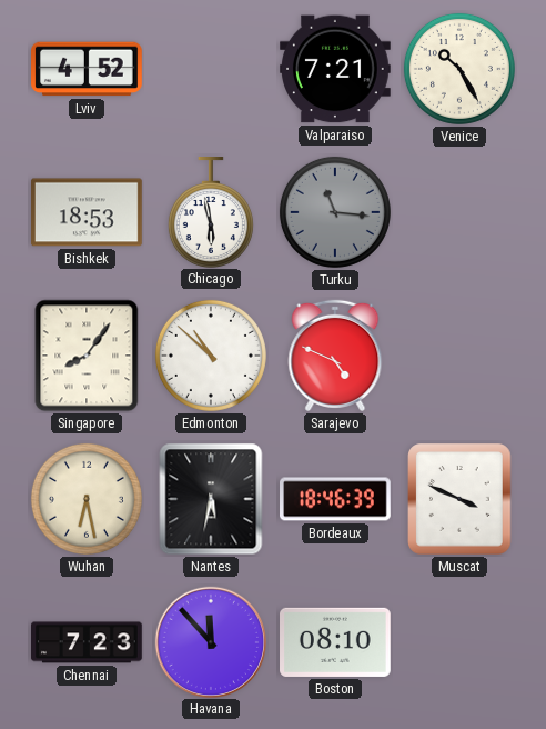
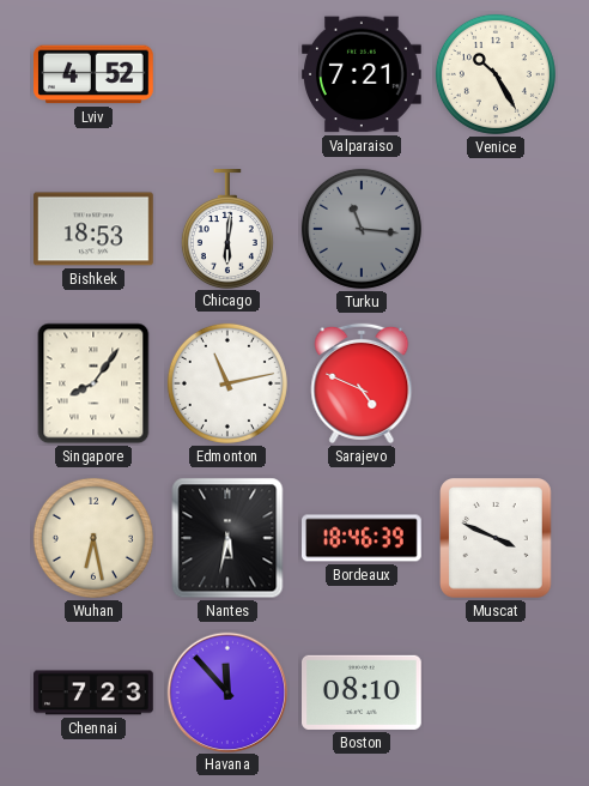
Chicago: 5:58 -> 6:01
Edmonton: 10:52 -> 11:13
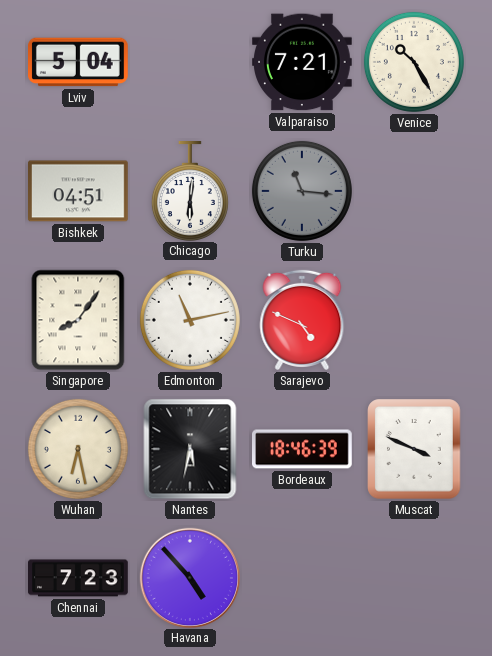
Lviv: 4:52 -> 5:04
Bishkek: 18:53 -> 04:51
Havana: 11:53 -> 4:53
Boston: 08:10 -> none
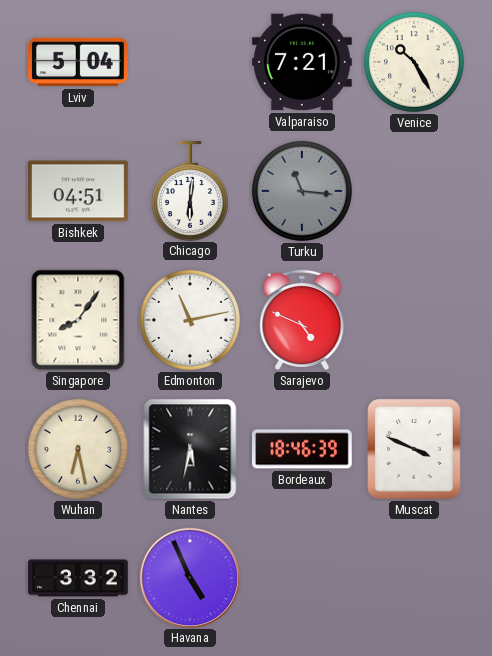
Chennai: 7:23 -> 3:32
Havana: 4:53 -> 4:56
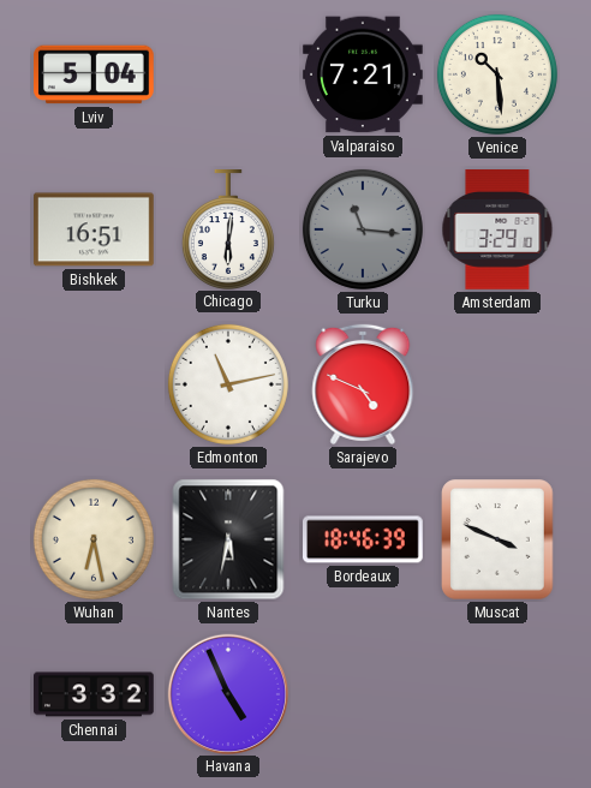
Venice: 10:25 -> 10:29
Bishkek: 04:51 -> 16:51
Amsterdam: none -> 3:29
Singapore: 8:06 -> none
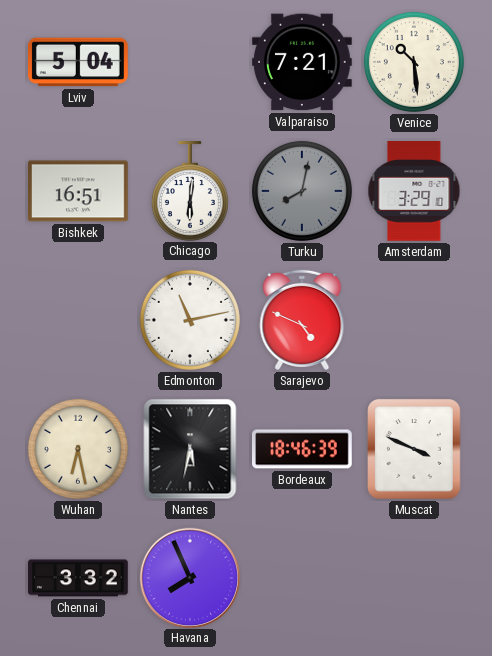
Turku: 11:16 -> 8:02
Havana: 4:56 -> 7:56
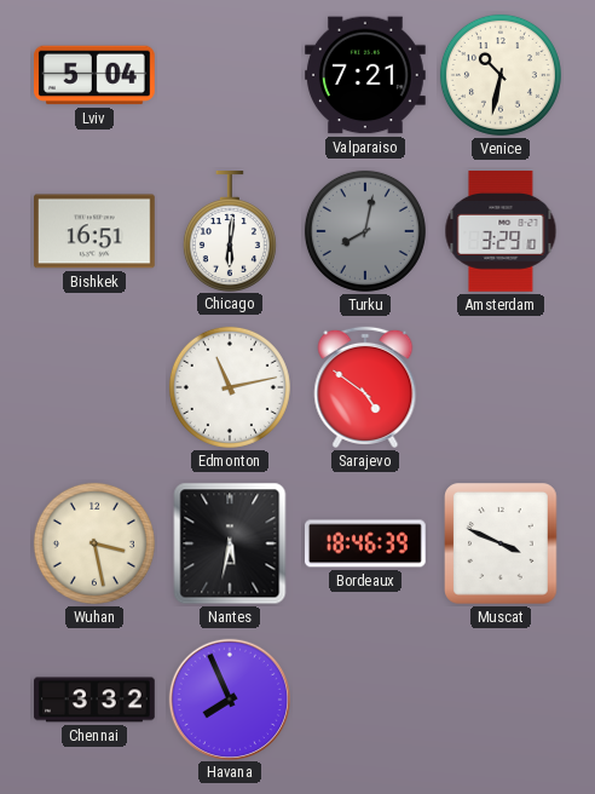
Venice: 10:29 -> 10:32
Sarajevo: 4:49 -> 4:51
Wuhan: 6:28 -> 3:28
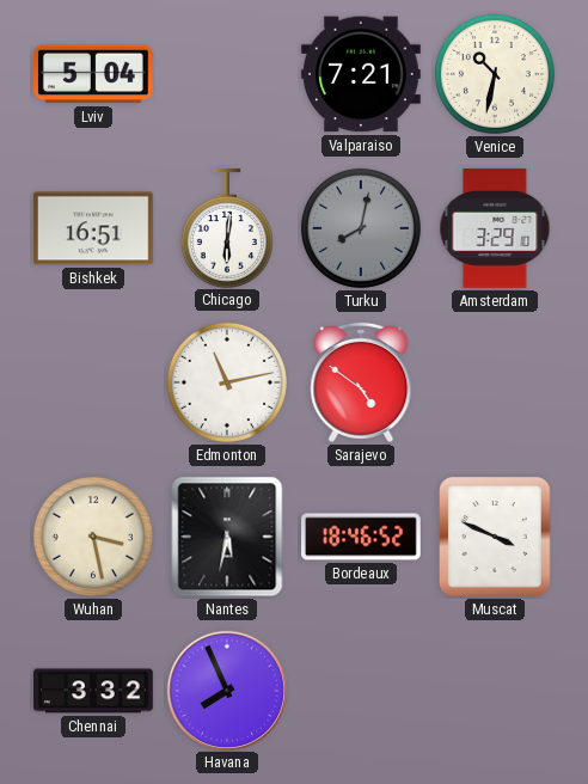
Bordeaux: 18:46:39 -> 18:46:52
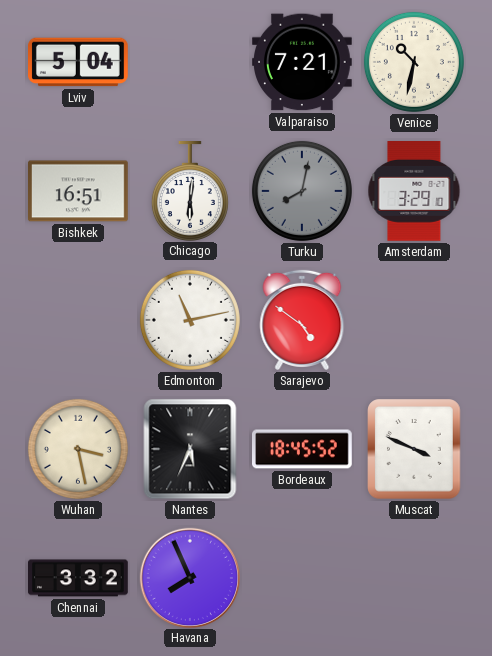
Nantes: 5:32 -> 5:34
Bordeaux: 18:46 -> 18:45
